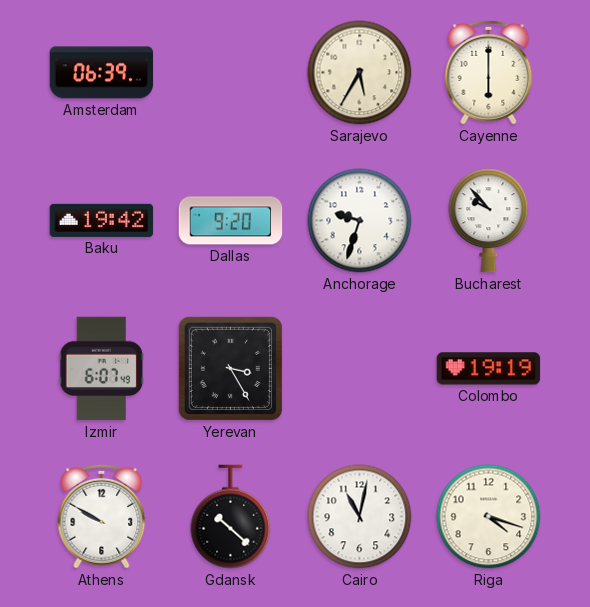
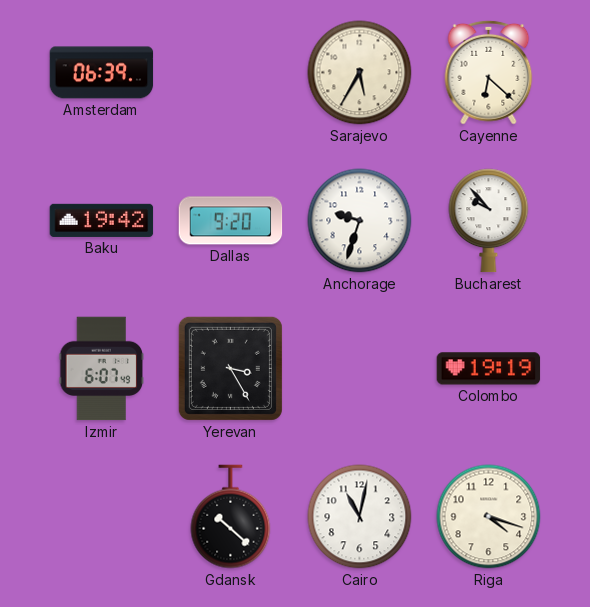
Cayenne: 6:00 -> 6:22
Athens: 9:50 -> none
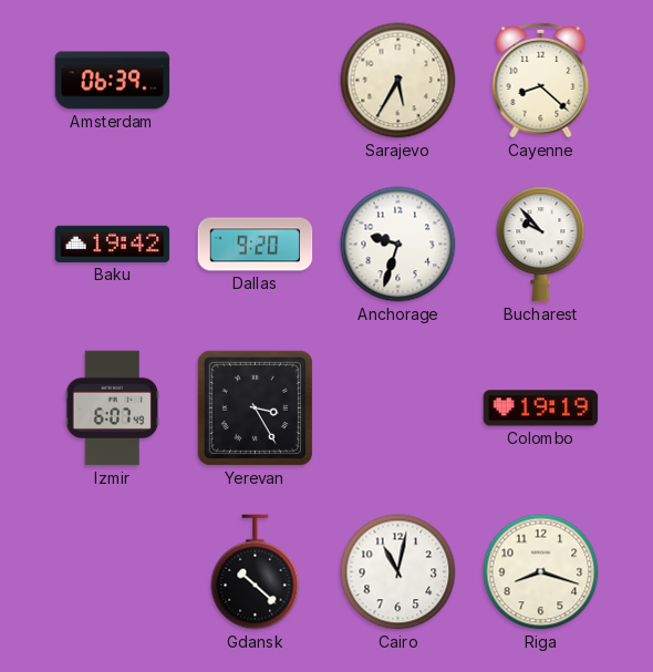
Cayenne: 6:22 -> 8:22
Riga: 4:18 -> 8:18
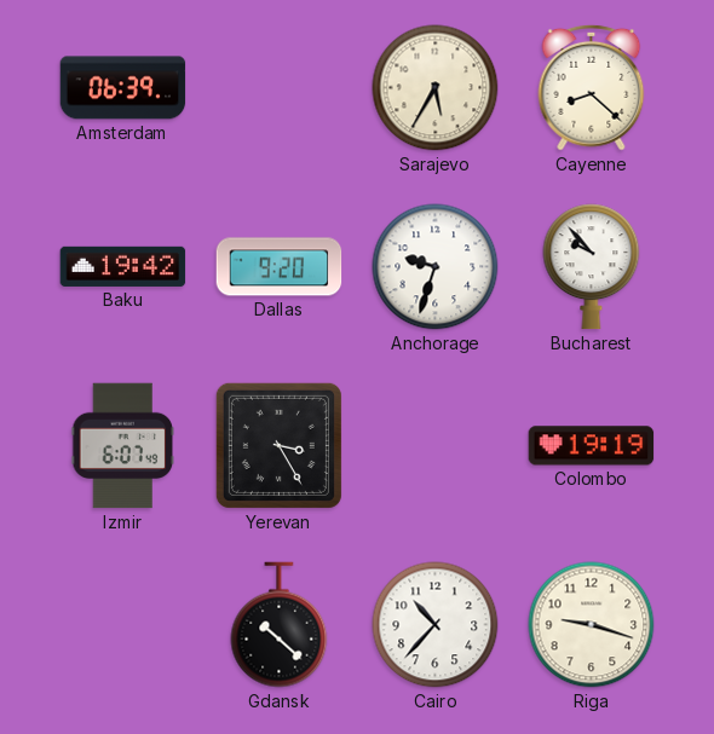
Cairo: 11:02 -> 10:37
Riga: 8:18 -> 9:18
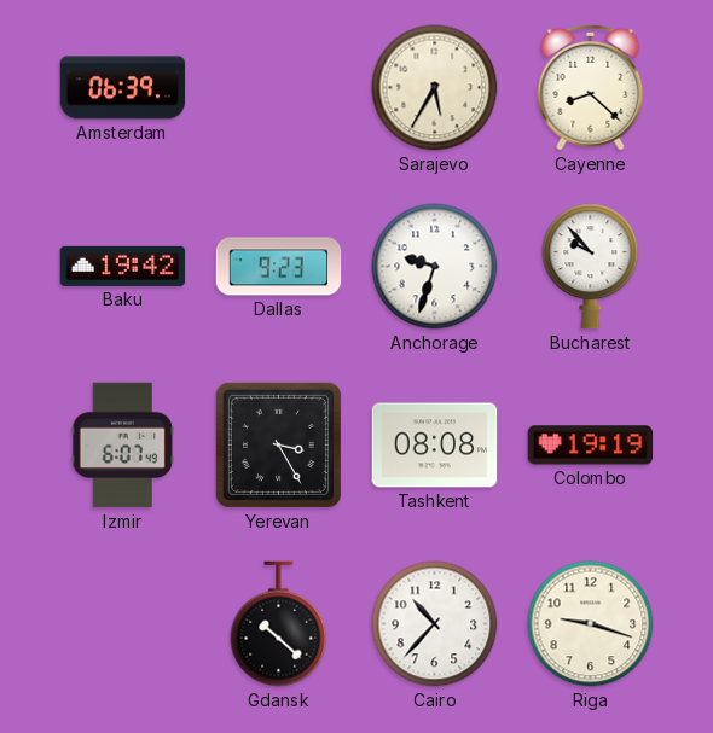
Dallas: 9:20 -> 9:23
Tashkent: none -> 08:08
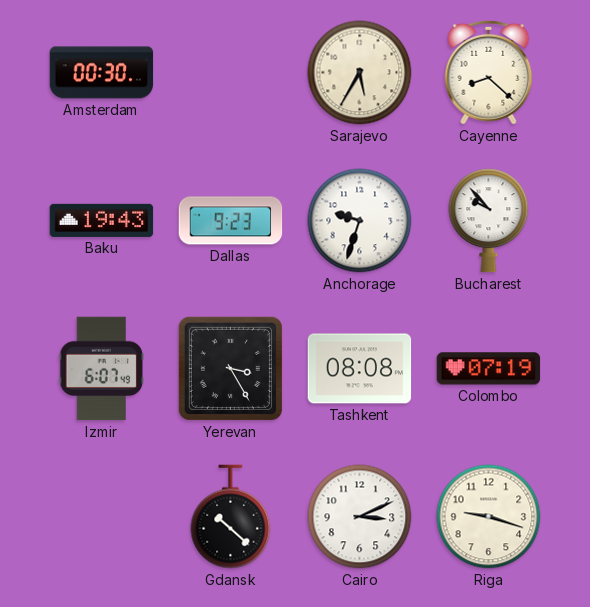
Amsterdam: 06:39 -> 00:30
Baku: 19:42 -> 19:43
Colombo: 19:19 -> 07:19
Cairo: 10:37 -> 3:11
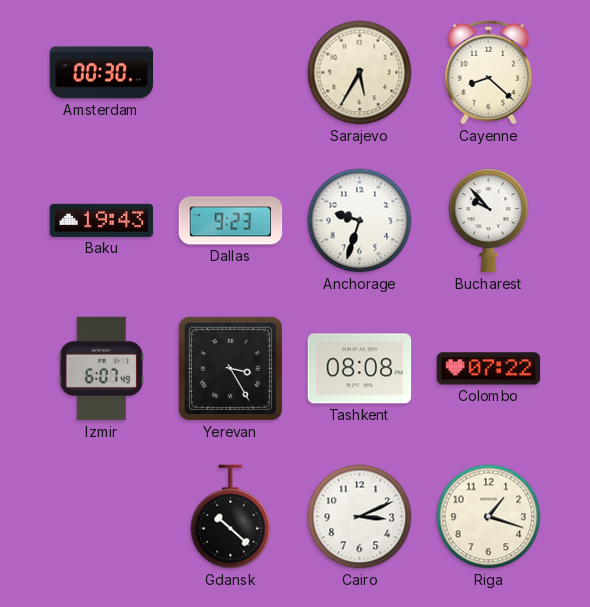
Colombo: 07:19 -> 07:22
Riga: 9:18 -> 1:18
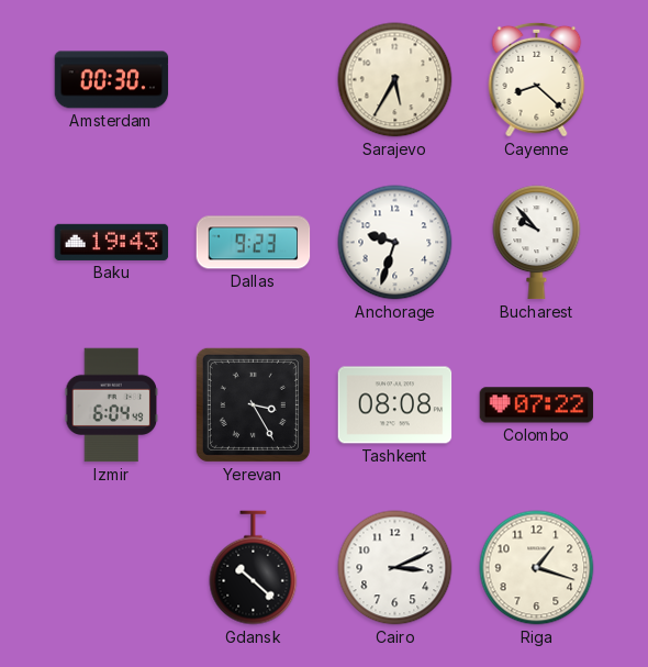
Izmir: 6:07 -> 6:04
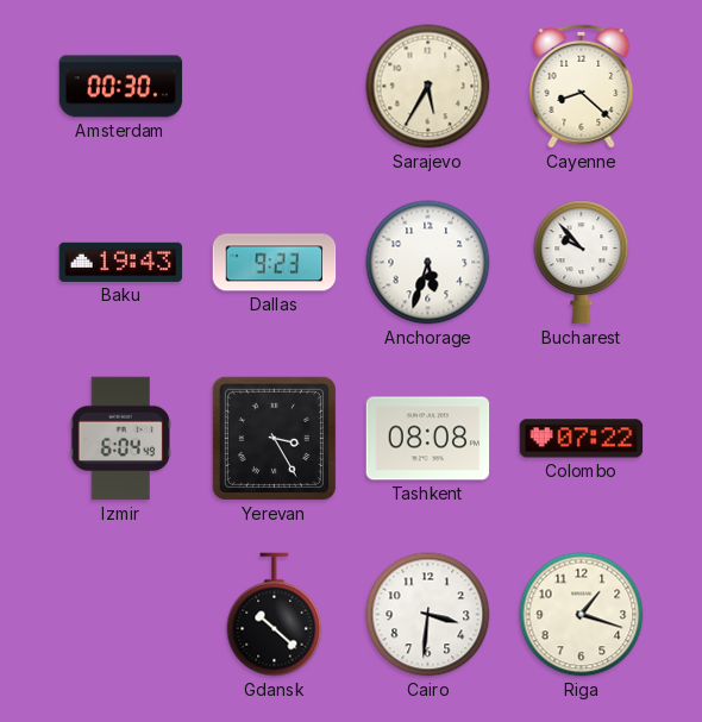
Anchorage: 9:33 -> 5:33
Cairo: 3:11 -> 3:31
